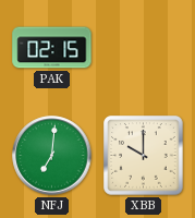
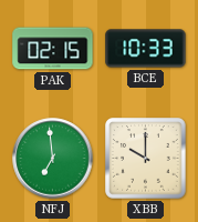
BCE: none -> 10:33
NFJ: 7:01 -> 6:59
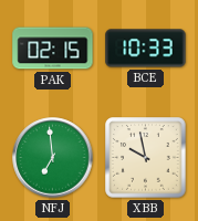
XBB: 10:00 -> 9:58
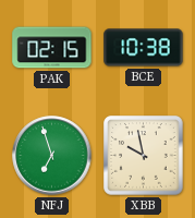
BCE: 10:33 -> 10:38
NFJ: 6:59 -> 6:57
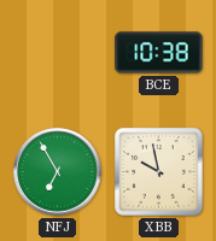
PAK: 02:15 -> none
NFJ: 6:57 -> 6:55
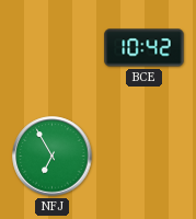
BCE: 10:38 -> 10:42
XBB: 9:58 -> none
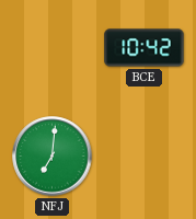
NFJ: 6:55 -> 7:01
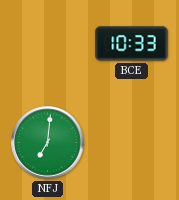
BCE: 10:42 -> 10:33
